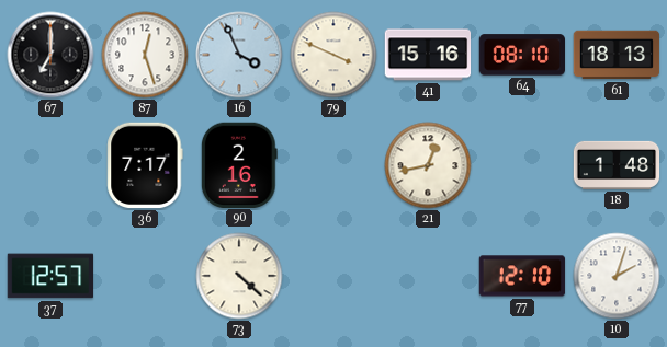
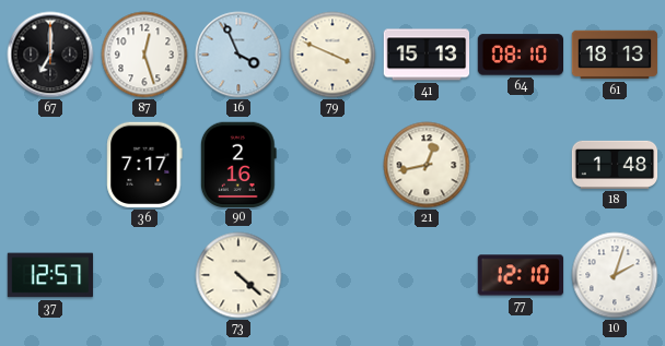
41: 15:16 -> 15:13
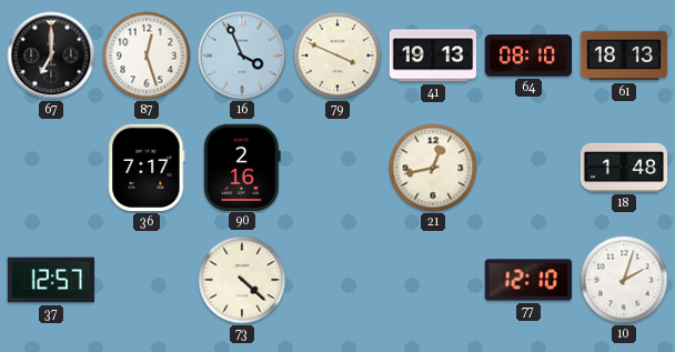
41: 15:13 -> 19:13
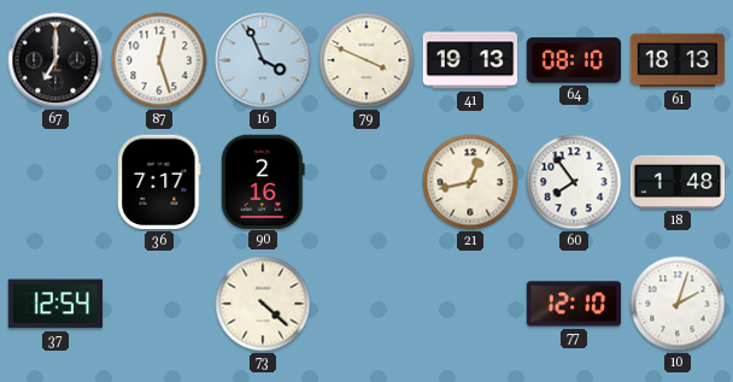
60: none -> 7:54
37: 12:57 -> 12:54
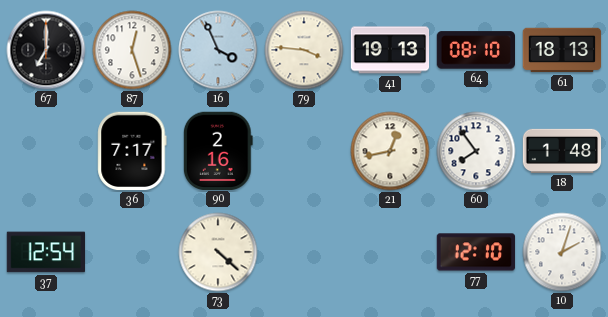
79: 3:49 -> 3:46
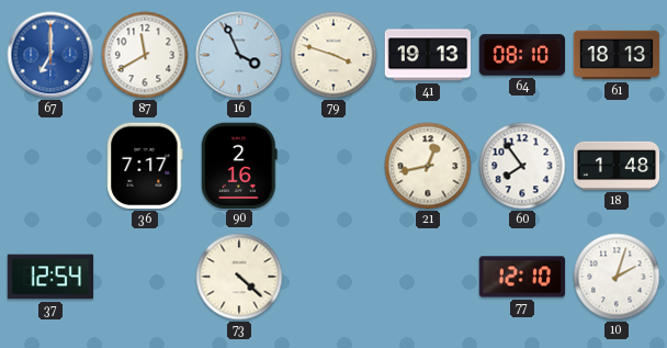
67 dial: black -> blue
87: 12:27 -> 11:40
79: 3:46 -> 3:48
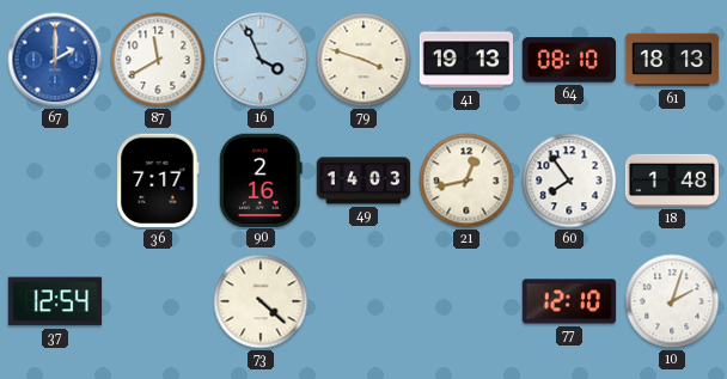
67: 7:00 -> 2:00
49: none -> 14:03
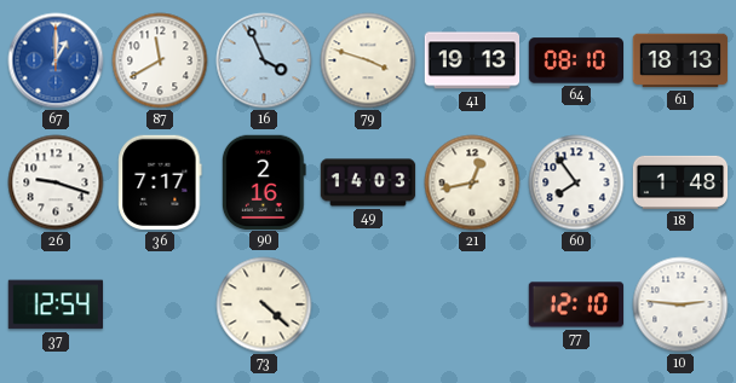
67: 2:00 -> 1:00
26: none -> 9:18
10: 2:03 -> 2:46
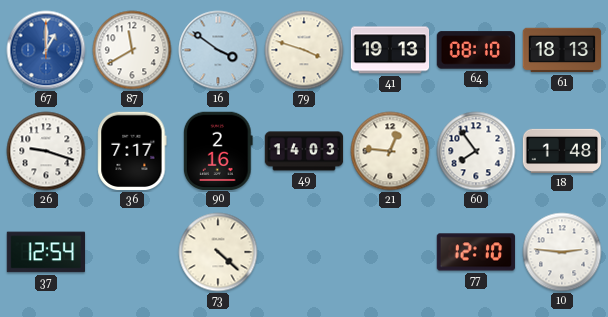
16: 3:56 -> 3:51
21: 12:43 -> 12:46
